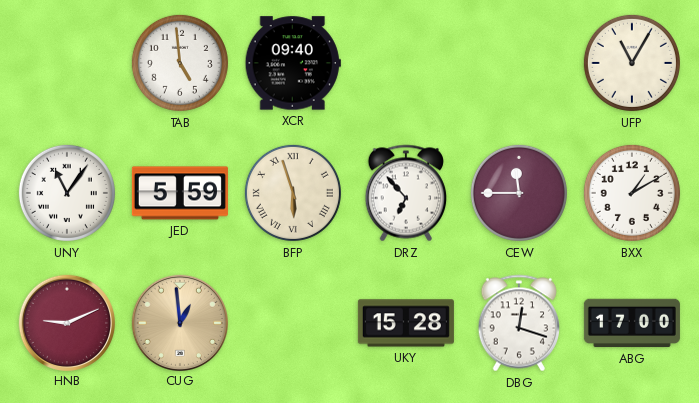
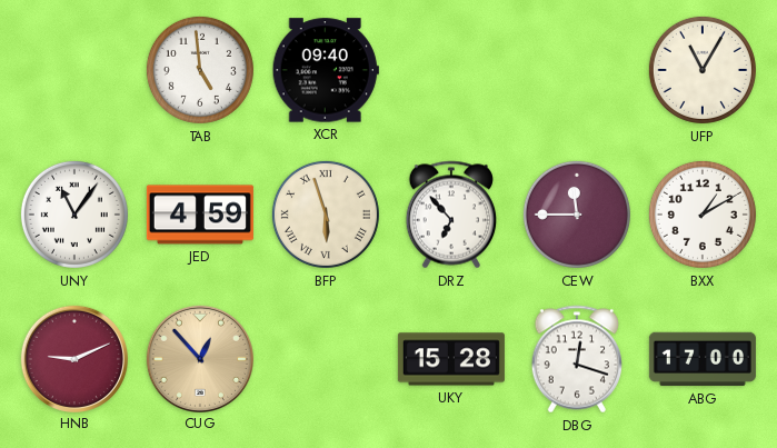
JED: 5:59 -> 4:59
CUG: 12:59 -> 12:53
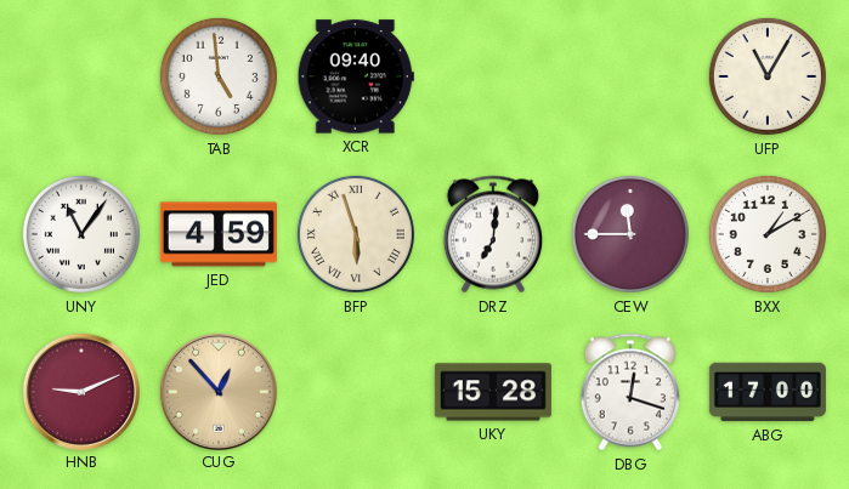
DRZ: 6:53 -> 7:01
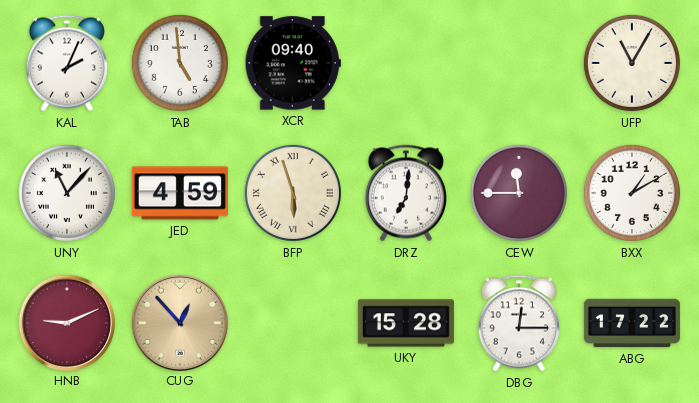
KAL: none -> 2:04
UNY: 11:06 -> 11:07
DBG: 12:18 -> 12:15
ABG: 17:00 -> 17:22
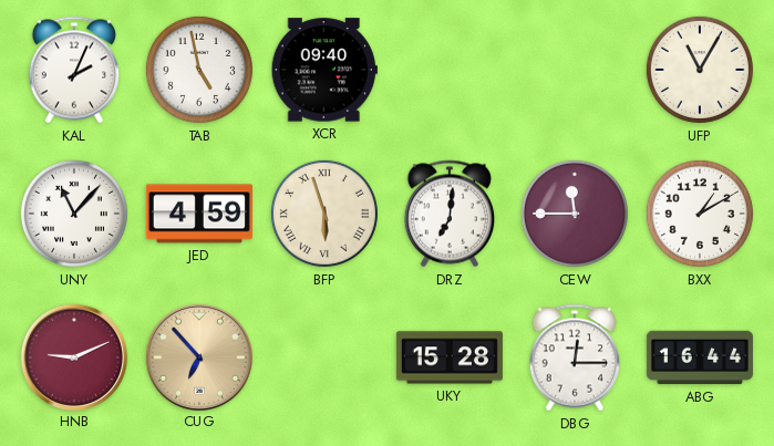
TAB: 4:59 -> 4:58
CUG: 12:53 -> 6:53
ABG: 17:22 -> 16:44
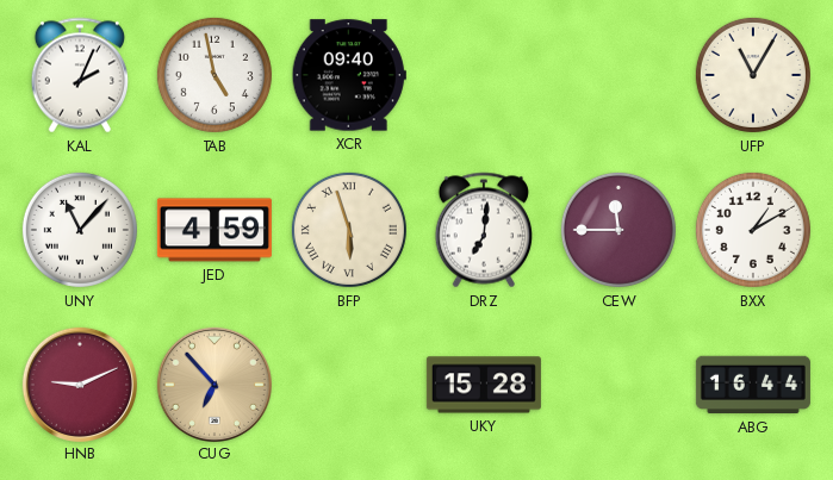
DBG: 12:15 -> none
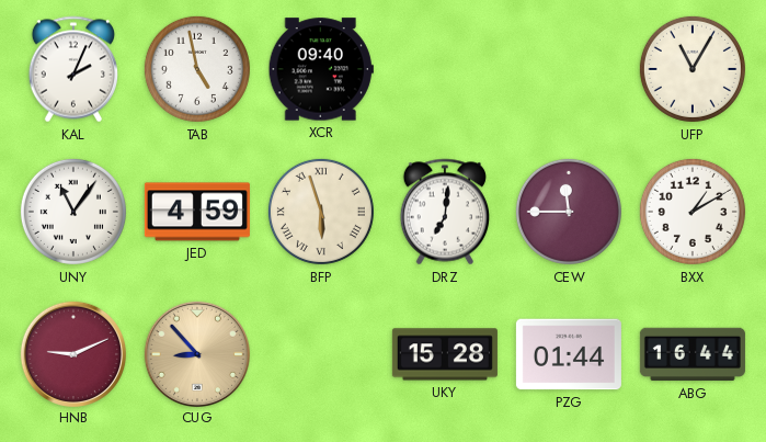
UNY: 11:07 -> 11:06
CUG: 6:53 -> 8:53
PZG: none -> 01:44
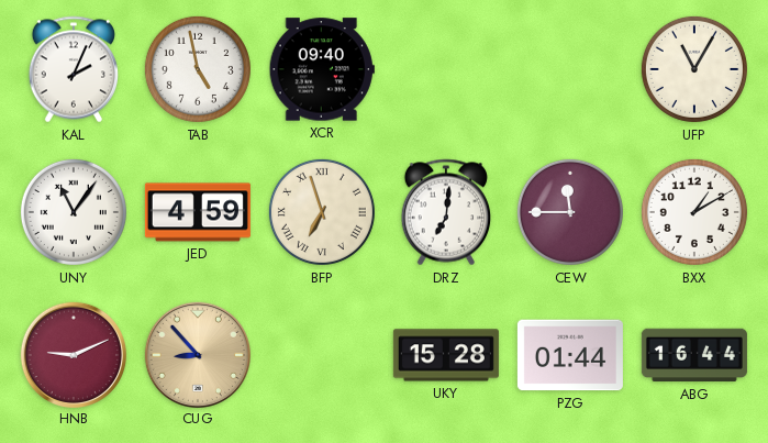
BFP: 5:57 -> 6:57
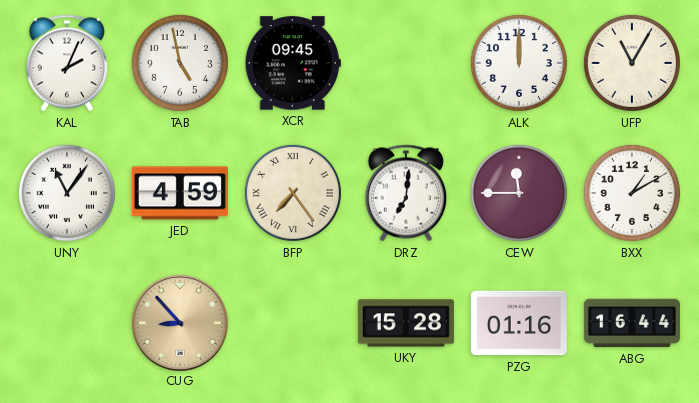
XCR: 09:40 -> 09:45
ALK: none -> 12:00
BFP: 6:57 -> 7:24
HNB: 9:11 -> none
PZG: 01:44 -> 01:16
